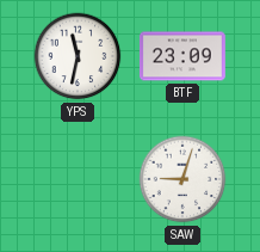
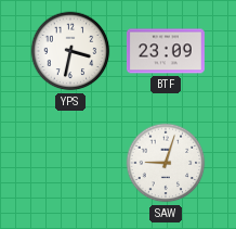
YPS: 11:32 -> 3:32
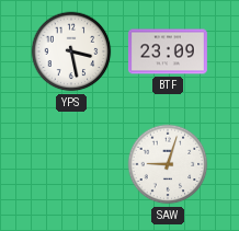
YPS: 3:32 -> 3:28
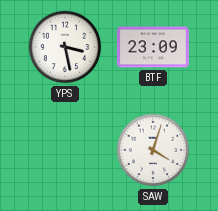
SAW: 9:03 -> 4:03
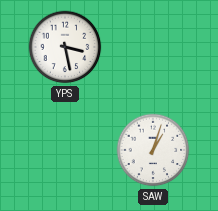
BTF: 23:09 -> none
SAW: 4:03 -> 1:03
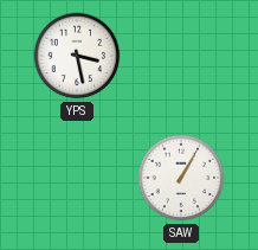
SAW: 1:03 -> 1:05
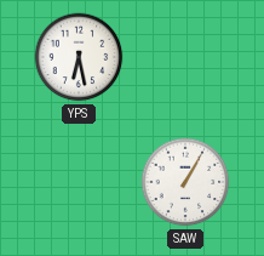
YPS: 3:28 -> 6:28
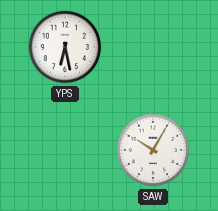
SAW: 1:05 -> 10:05
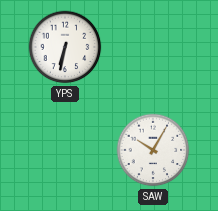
YPS: 6:28 -> 6:32
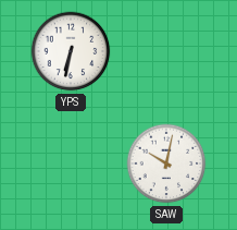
SAW: 10:05 -> 10:02
